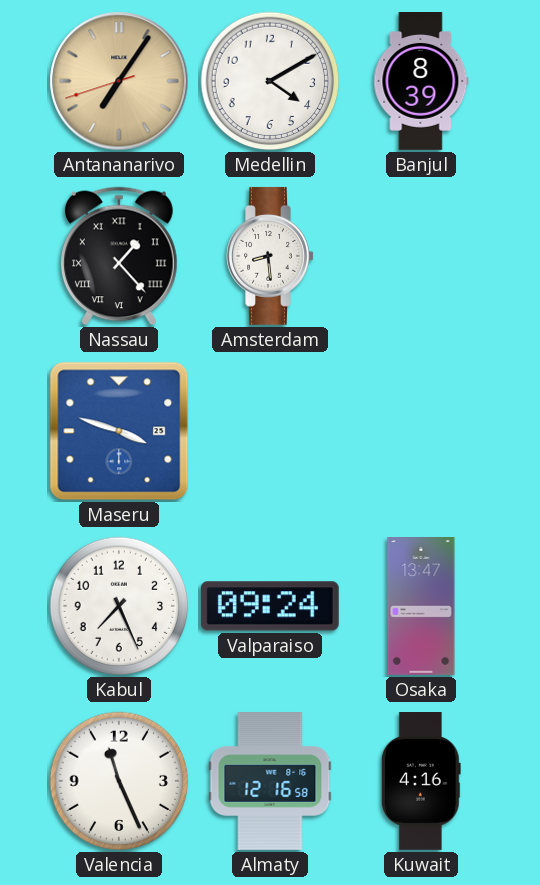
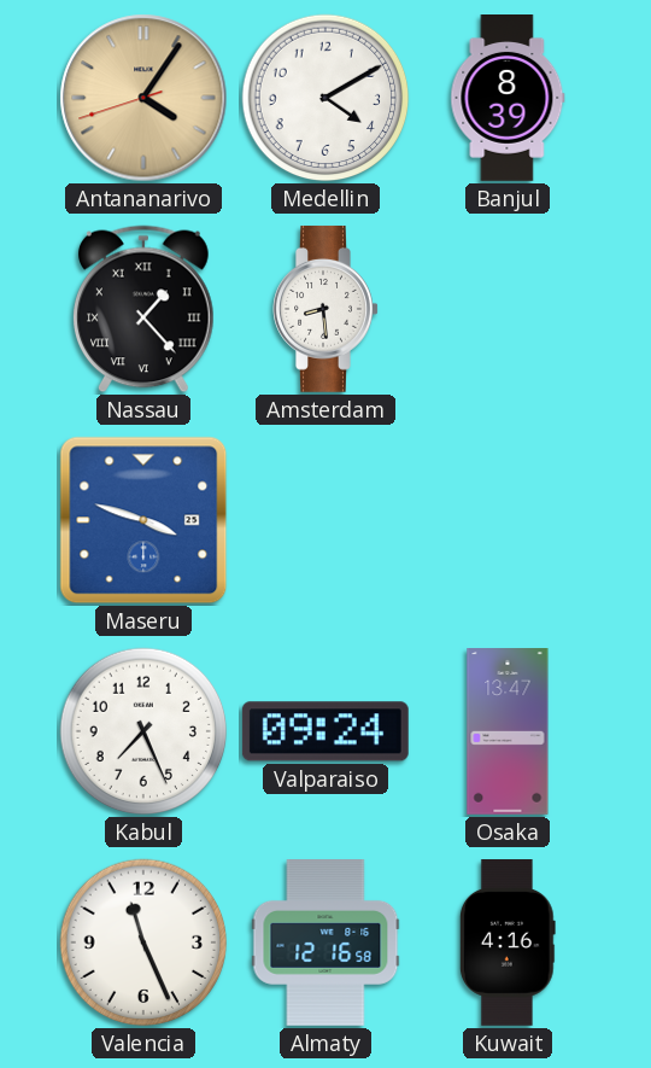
Antananarivo: 7:05 -> 4:05
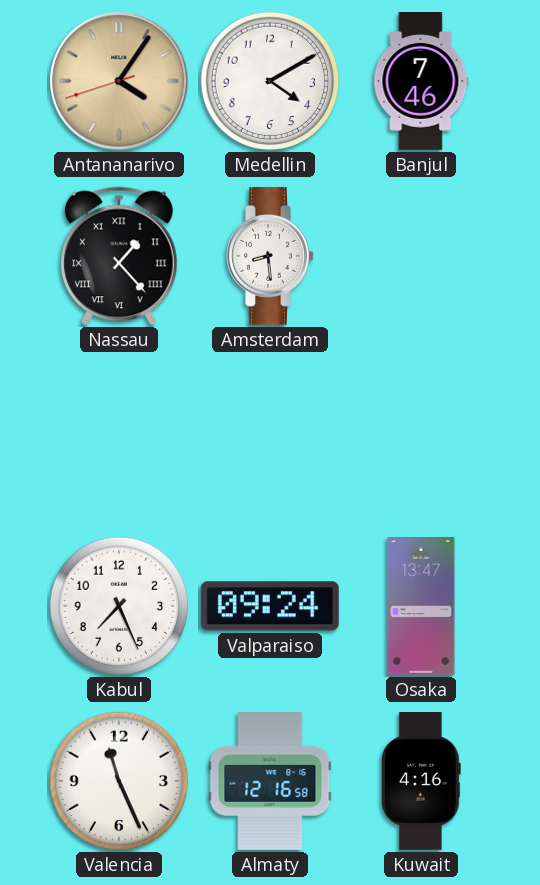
Banjul: 8:39 -> 7:46
Maseru: 3:48 -> none
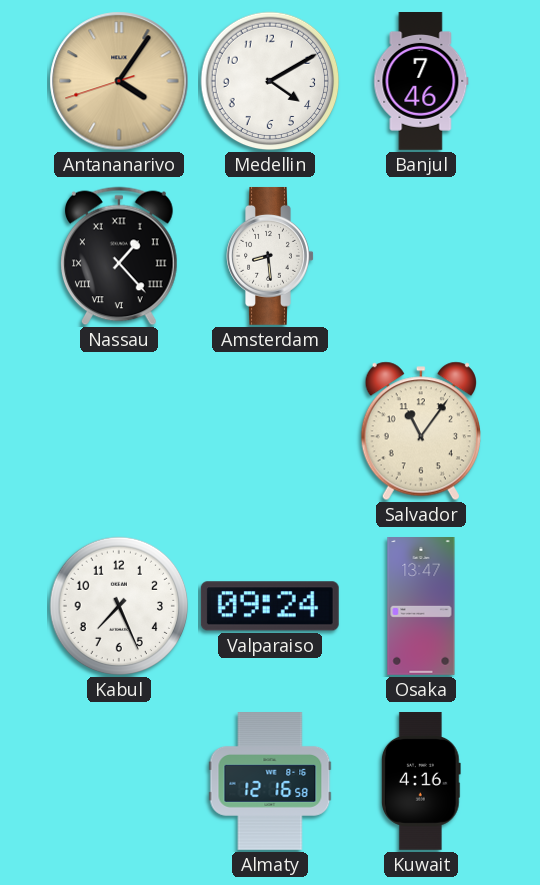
Salvador: none -> 11:06
Valencia: 11:26 -> none
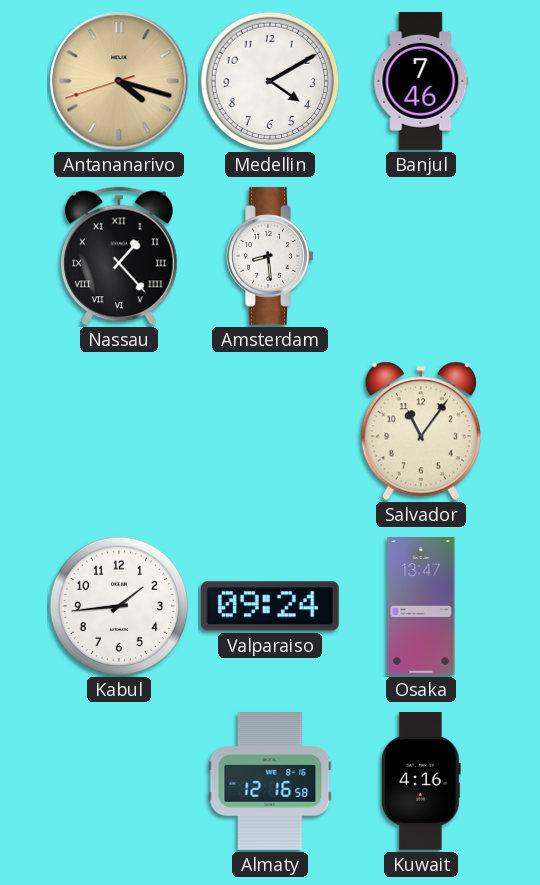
Antananarivo: 4:05 -> 4:17
Kabul: 7:26 -> 1:44
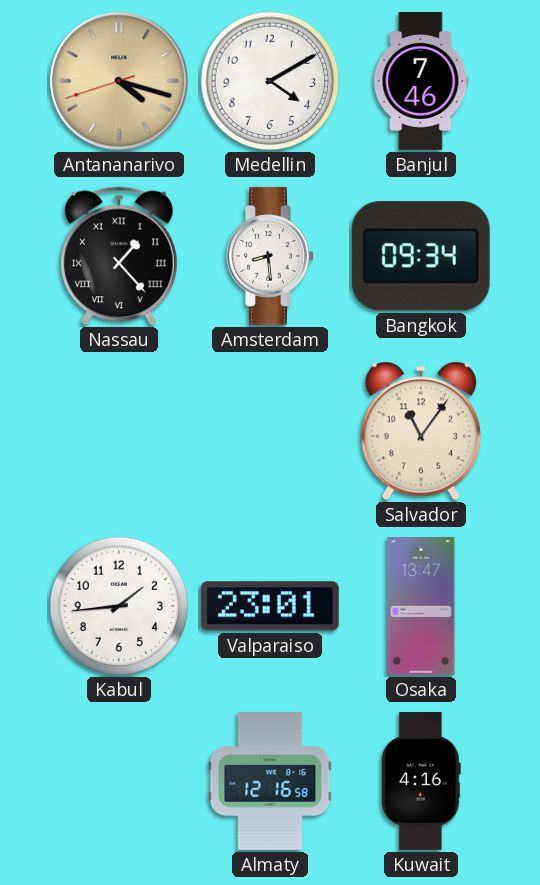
Bangkok: none -> 09:34
Valparaiso: 09:24 -> 23:01
